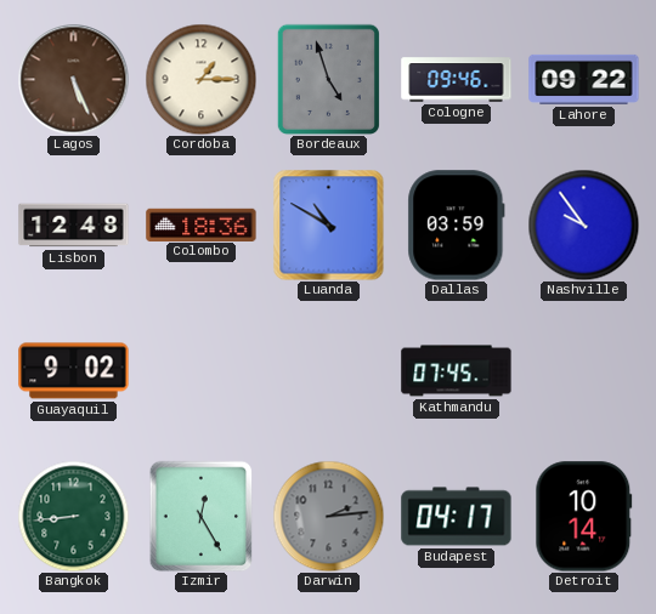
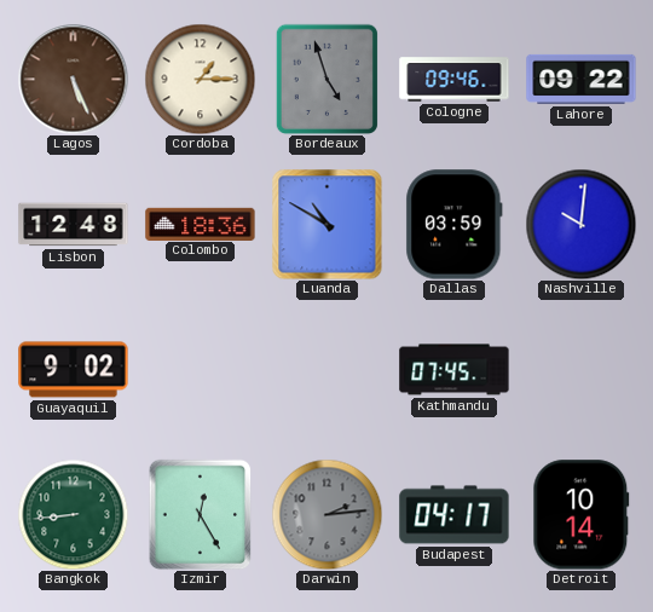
Nashville: 9:54 -> 10:01
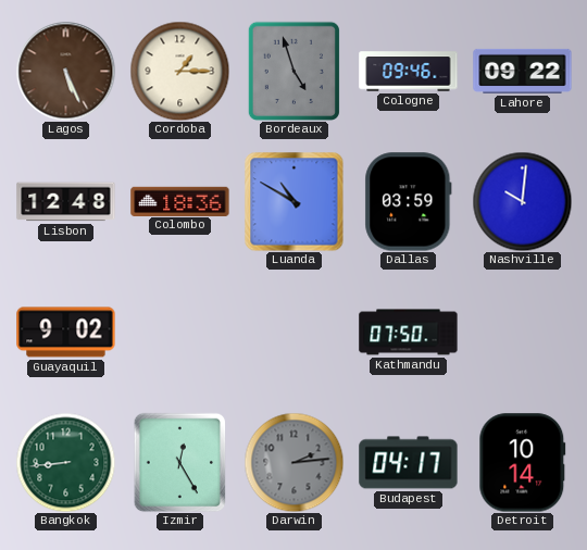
Kathmandu: 07:45 -> 07:50
